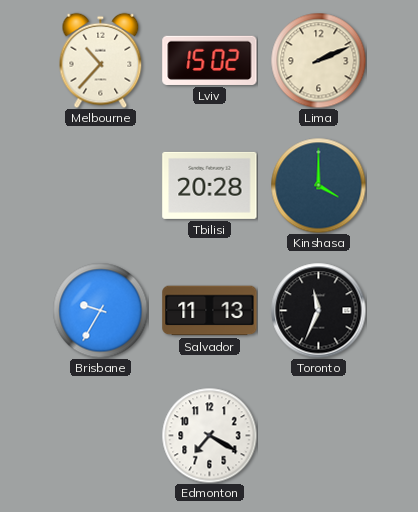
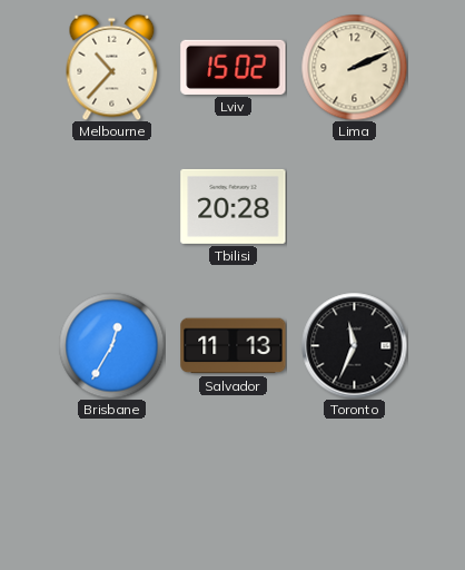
Kinshasa: 4:00 -> none
Brisbane: 9:35 -> 12:35
Edmonton: 7:20 -> none
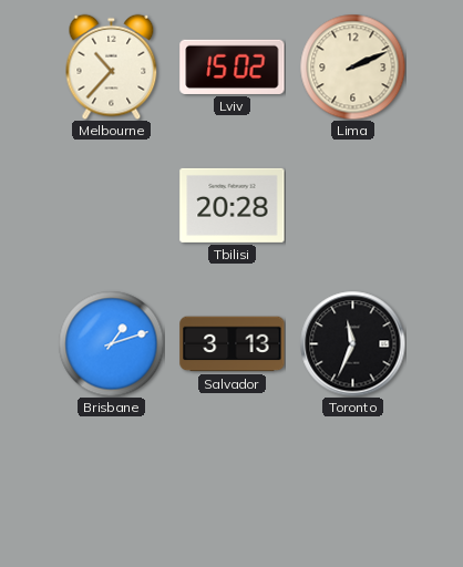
Brisbane: 12:35 -> 1:12
Salvador: 11:13 -> 3:13
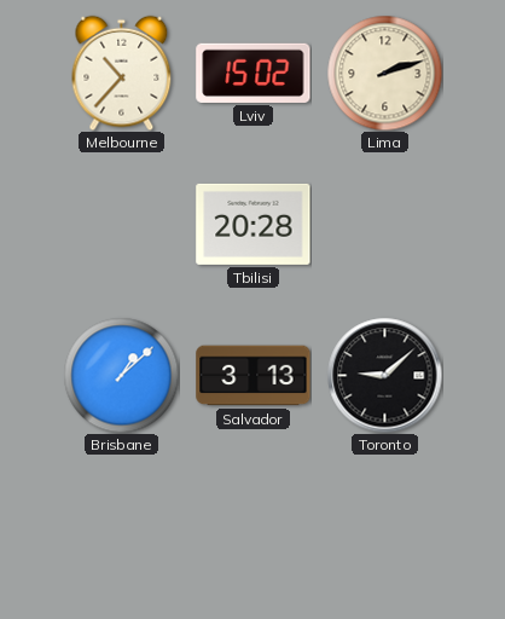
Lima: 2:11 -> 2:12
Brisbane: 1:12 -> 1:08
Toronto: 11:34 -> 9:08
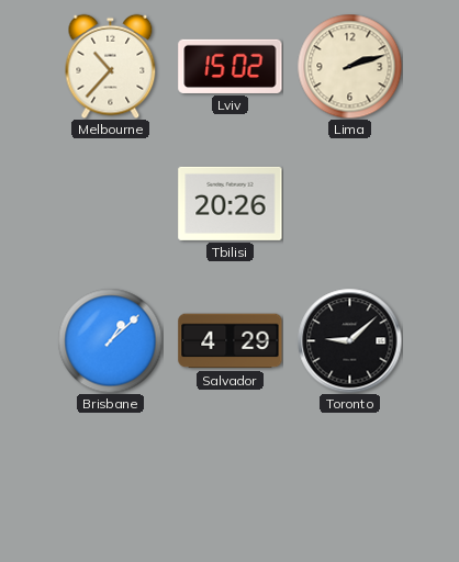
Tbilisi: 20:28 -> 20:26
Salvador: 3:13 -> 4:29
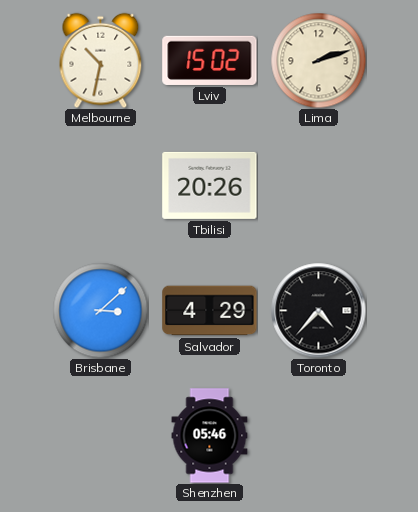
Melbourne: 10:37 -> 10:32
Brisbane: 1:08 -> 3:08
Toronto: 9:08 -> 4:37
Shenzhen: none -> 05:46
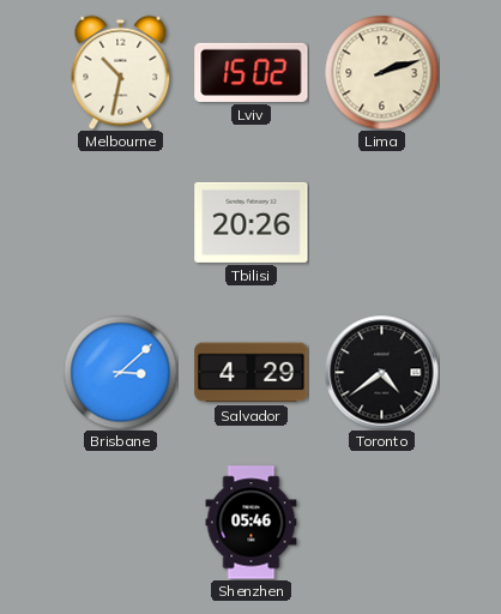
Toronto: 4:37 -> 4:39
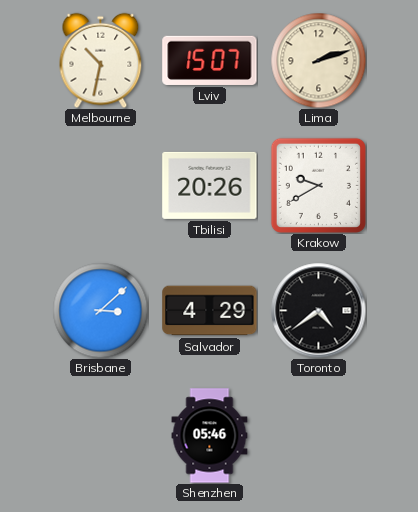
Lviv: 15:02 -> 15:07
Krakow: none -> 9:40
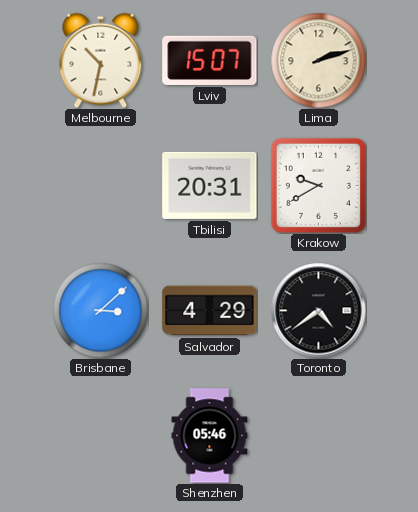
Tbilisi: 20:26 -> 20:31
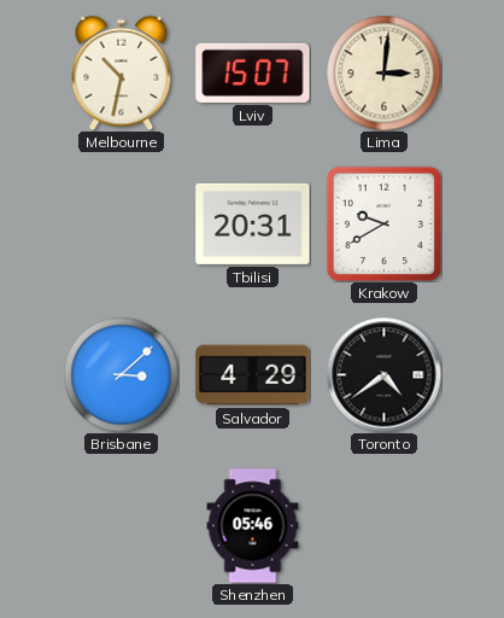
Lima: 2:12 -> 3:01
